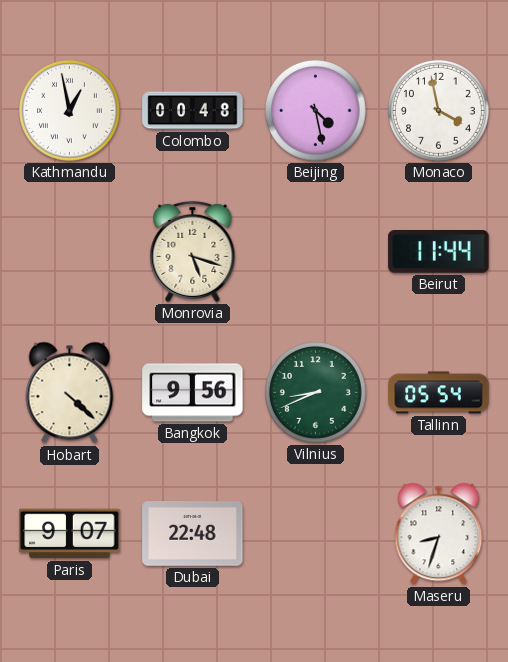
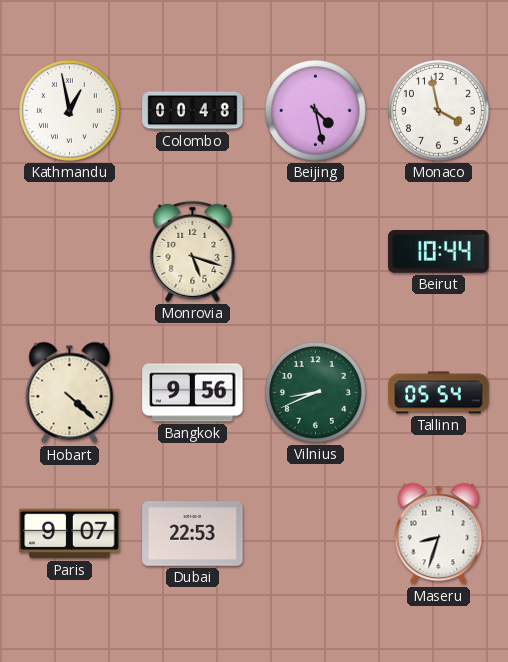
Beirut: 11:44 -> 10:44
Dubai: 22:48 -> 22:53
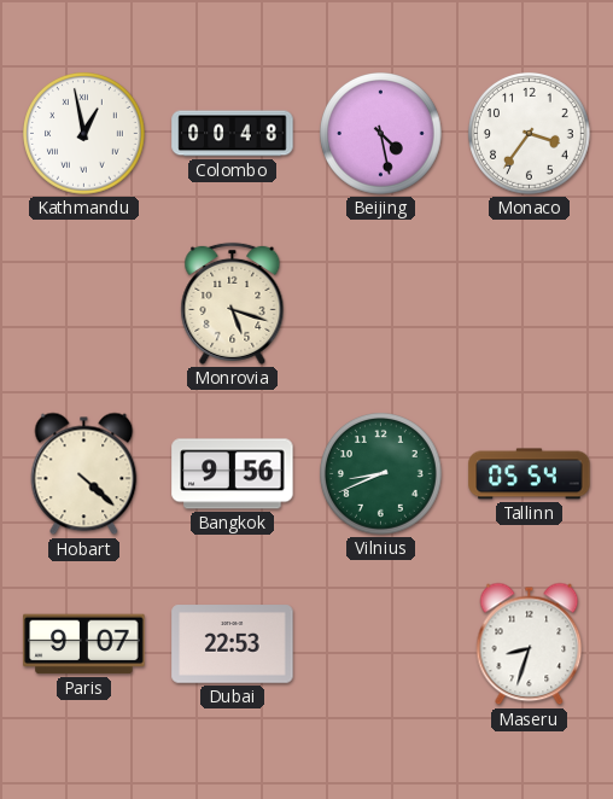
Monaco: 3:58 -> 3:36
Beirut: 10:44 -> none
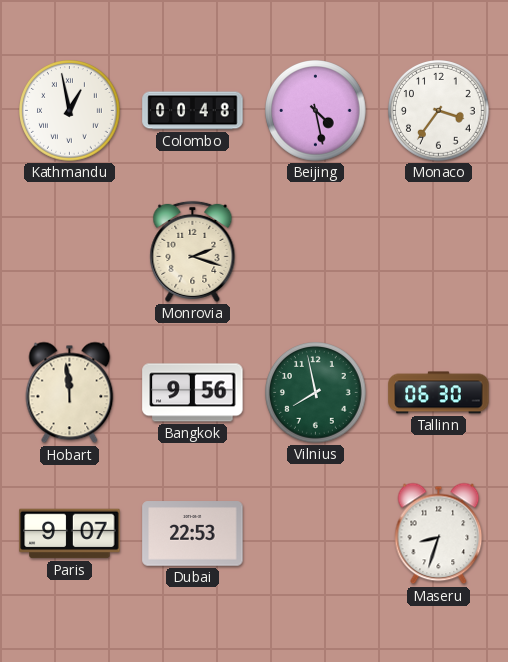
Monrovia: 5:18 -> 2:18
Hobart: 4:22 -> 11:59
Vilnius: 8:41 -> 7:58
Tallinn: 05:54 -> 06:30
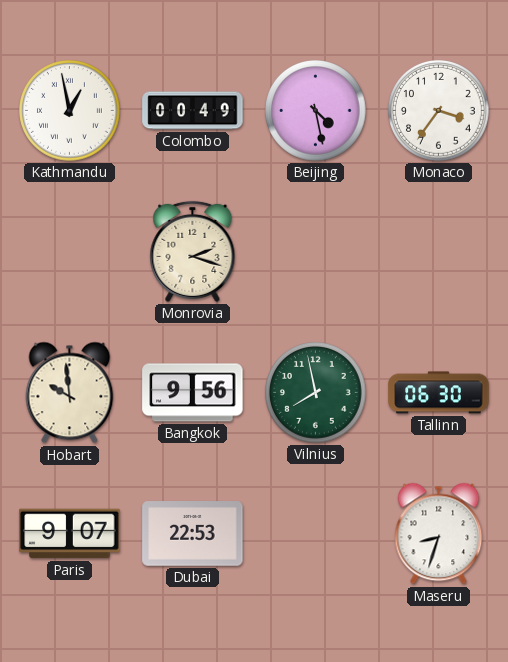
Colombo: 00:48 -> 00:49
Hobart: 11:59 -> 9:59
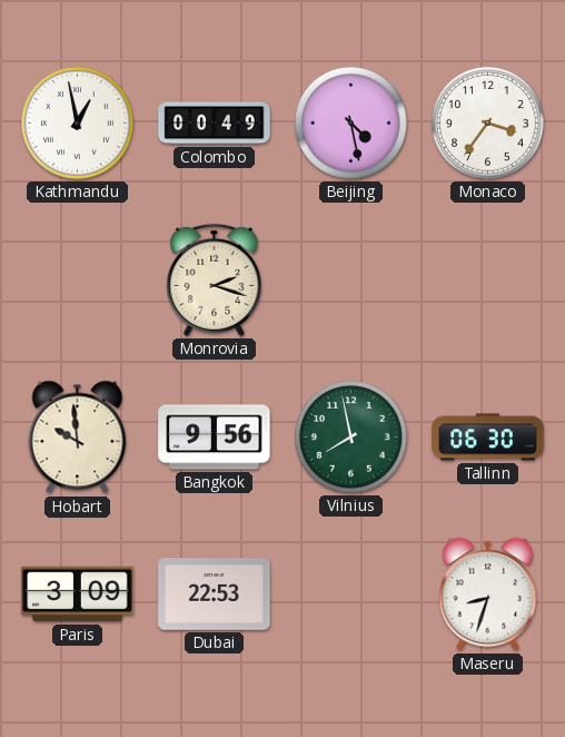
Paris: 9:07 -> 3:09
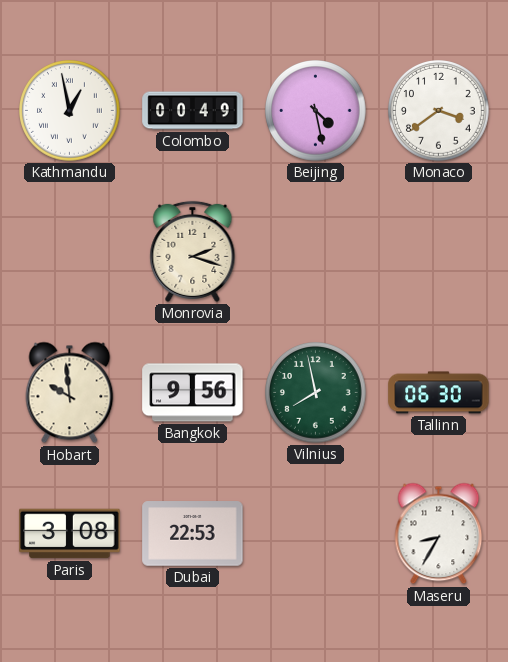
Monaco: 3:36 -> 3:39
Paris: 3:09 -> 3:08
Maseru: 8:33 -> 8:35
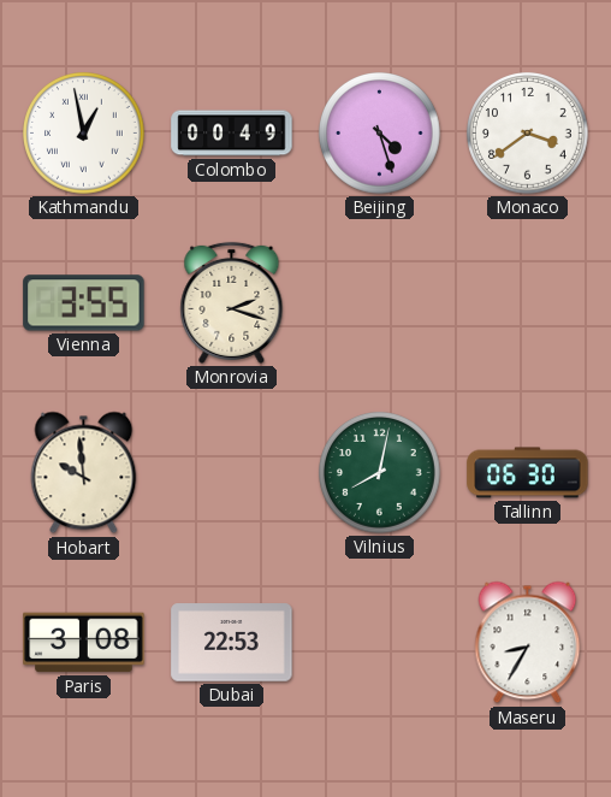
Beijing: 4:28 -> 4:27
Vienna: none -> 3:55
Bangkok: 9:56 -> none
Vilnius: 7:58 -> 8:02
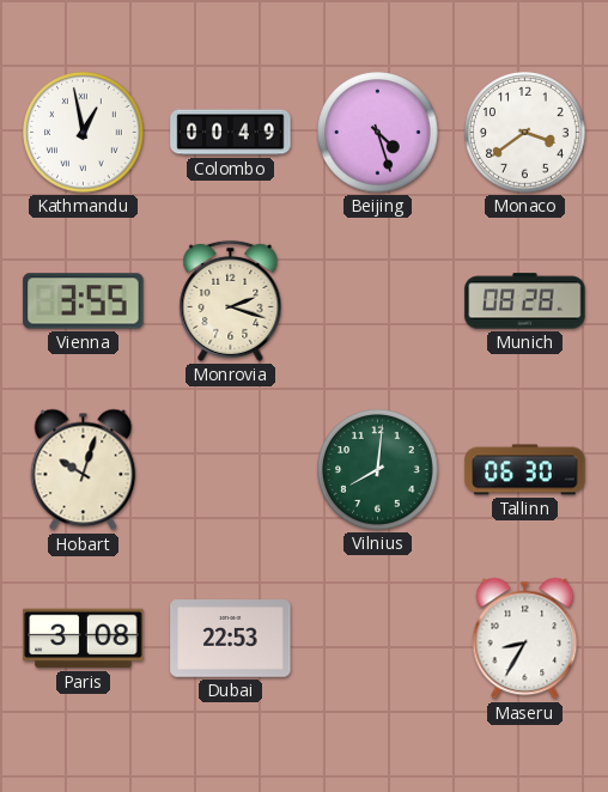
Munich: none -> 08:28
Hobart: 9:59 -> 10:03
Vilnius: 8:02 -> 8:01
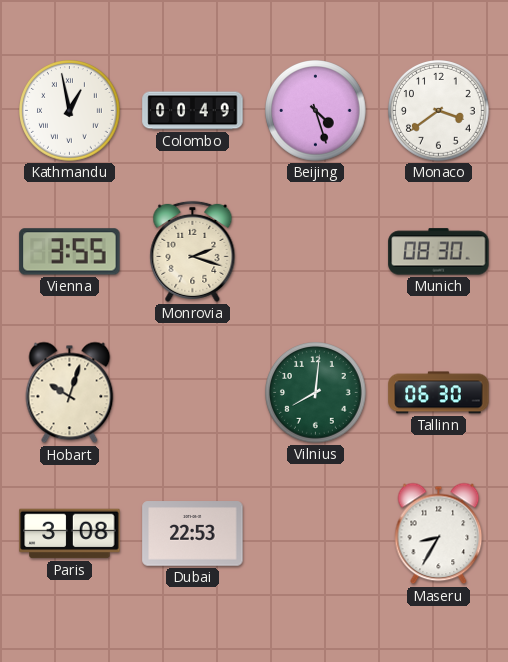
Munich: 08:28 -> 08:30
